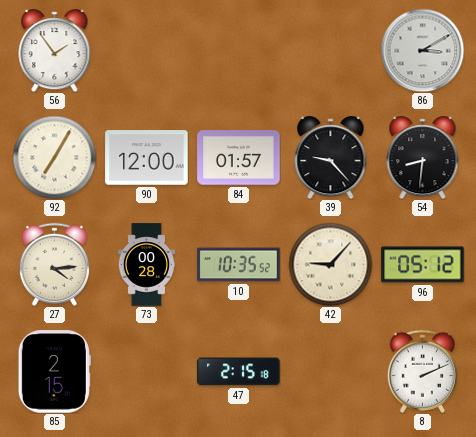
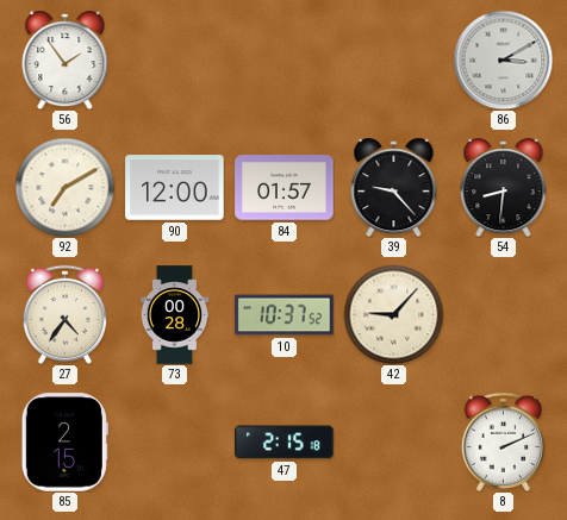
92: 7:05 -> 7:10
27: 4:14 -> 4:36
10: 10:35 -> 10:37
96: 05:12 -> none
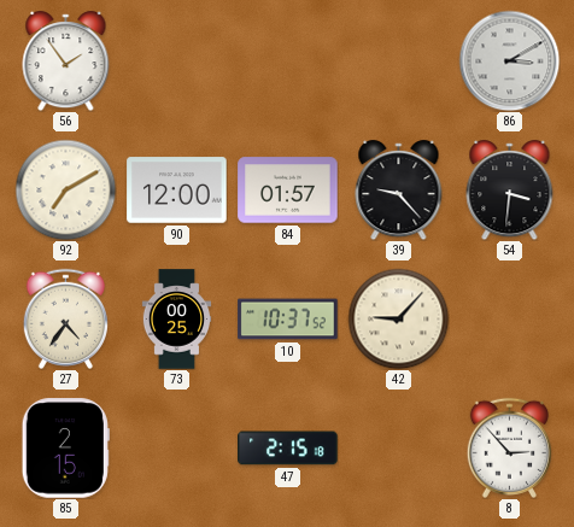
54: 8:31 -> 3:31
73: 00:28 -> 00:25
8: 2:11 -> 2:53
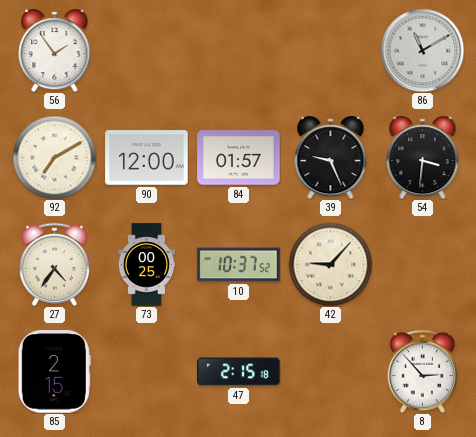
86: 3:10 -> 11:10
39: 9:23 -> 9:26
